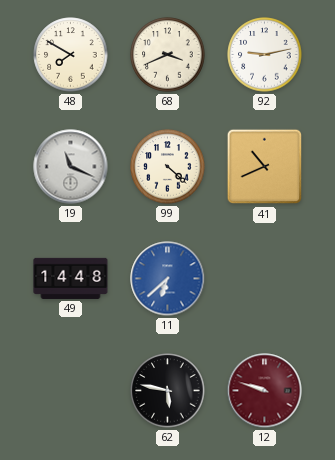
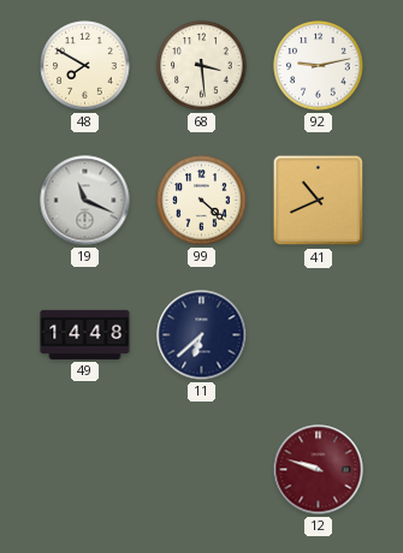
68: 3:41 -> 3:29
11 dial: blue -> navy
62: 5:47 -> none
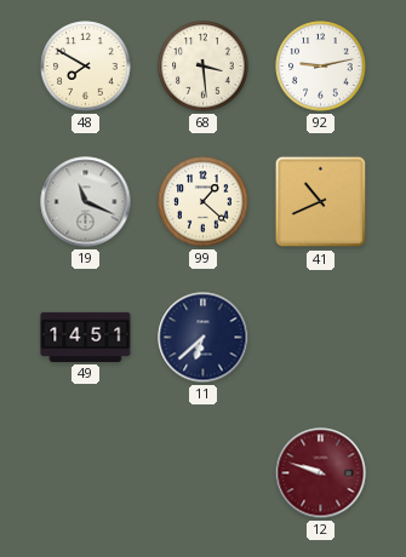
99: 4:22 -> 1:22
49: 14:48 -> 14:51
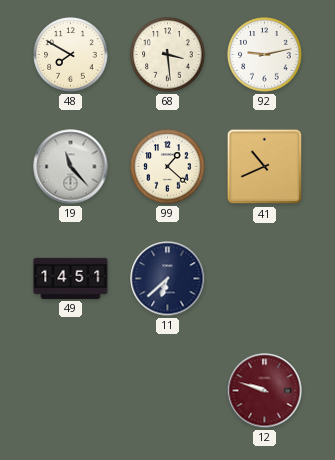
19: 11:19 -> 11:23
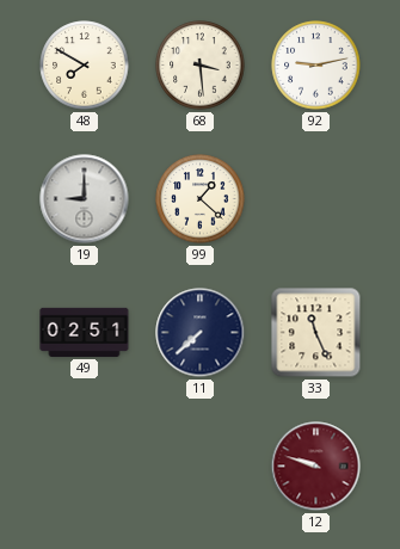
19: 11:23 -> 9:00
41: 10:41 -> none
49: 14:51 -> 02:51
11: 6:38 -> 7:38
33: none -> 11:26
